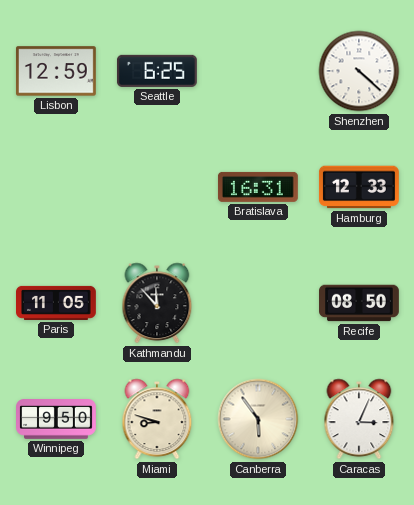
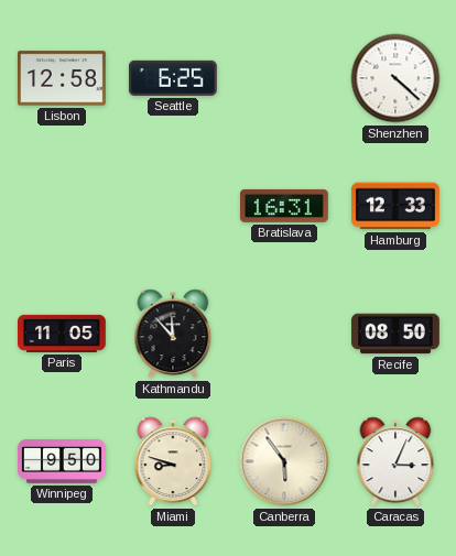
Lisbon: 12:59 -> 12:58
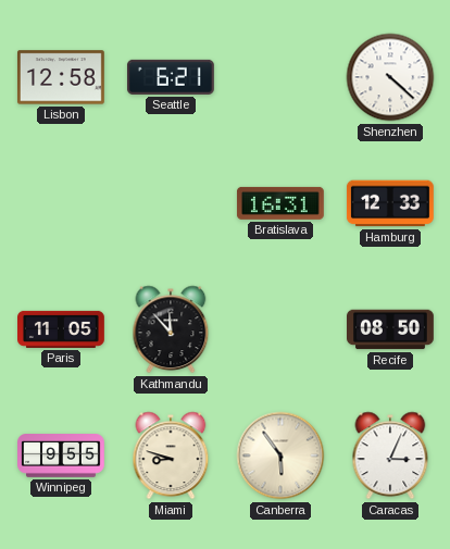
Seattle: 6:25 -> 6:21
Winnipeg: 9:50 -> 9:55
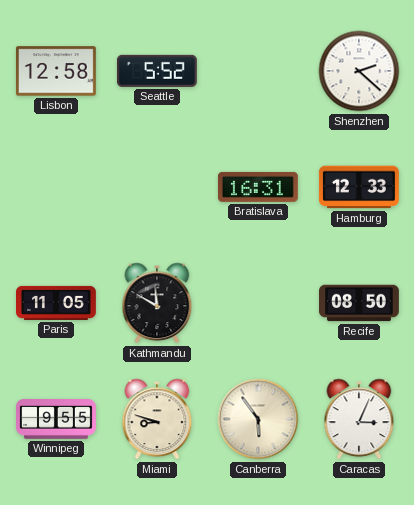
Seattle: 6:21 -> 5:52
Shenzhen: 4:22 -> 2:22
Kathmandu: 11:53 -> 11:50
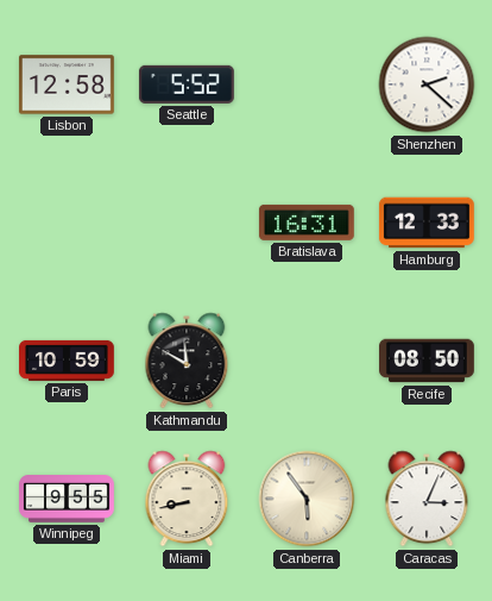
Paris: 11:05 -> 10:59
Miami: 8:48 -> 8:43
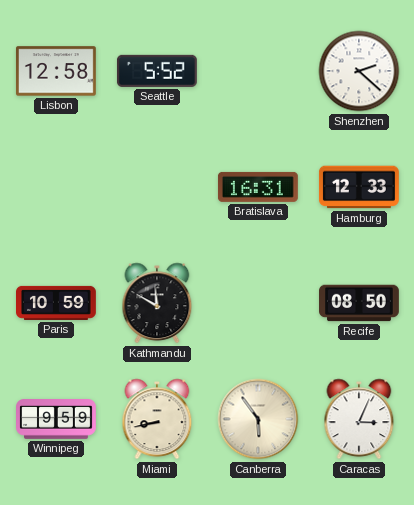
Winnipeg: 9:55 -> 9:59
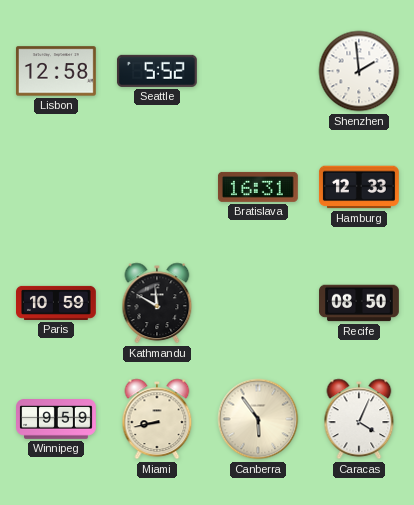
Shenzhen: 2:22 -> 1:59
Caracas: 3:04 -> 4:04
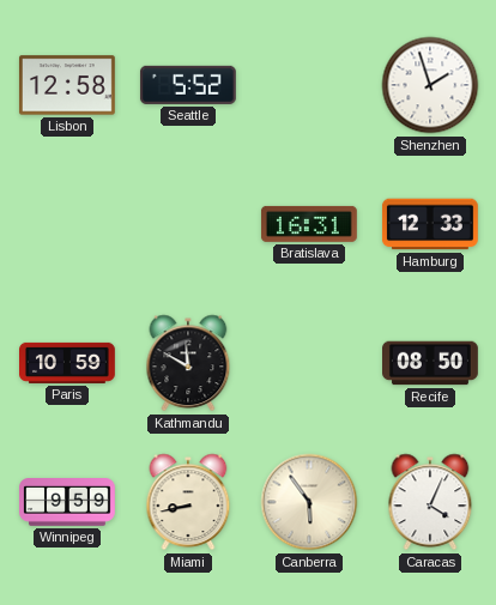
Shenzhen: 1:59 -> 1:57
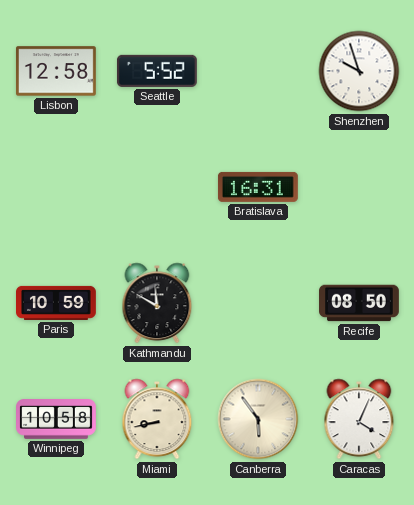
Shenzhen: 1:57 -> 9:57
Hamburg: 12:33 -> none
Winnipeg: 9:59 -> 10:58
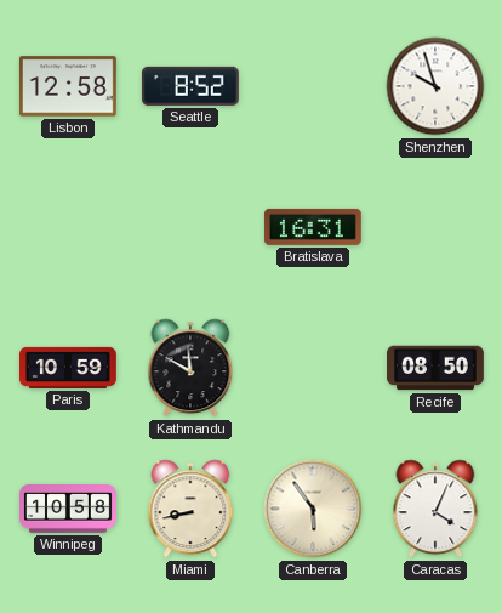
Seattle: 5:52 -> 8:52
